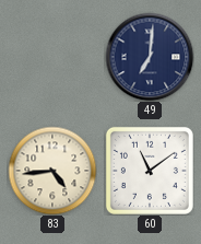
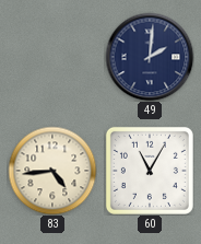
49: 7:01 -> 2:01
60: 11:09 -> 11:05
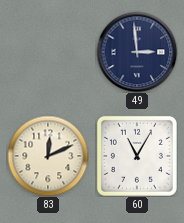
49: 2:01 -> 2:59
83: 4:44 -> 12:11
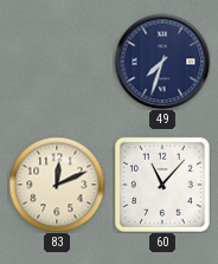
49: 2:59 -> 7:33
60: 11:05 -> 11:07
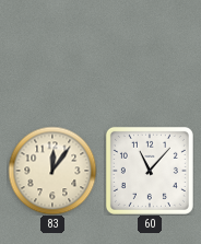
49: 7:33 -> none
83: 12:11 -> 12:06
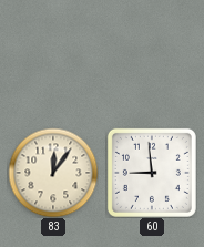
60: 11:07 -> 8:59
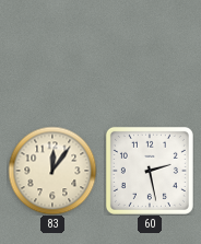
60: 8:59 -> 2:28
